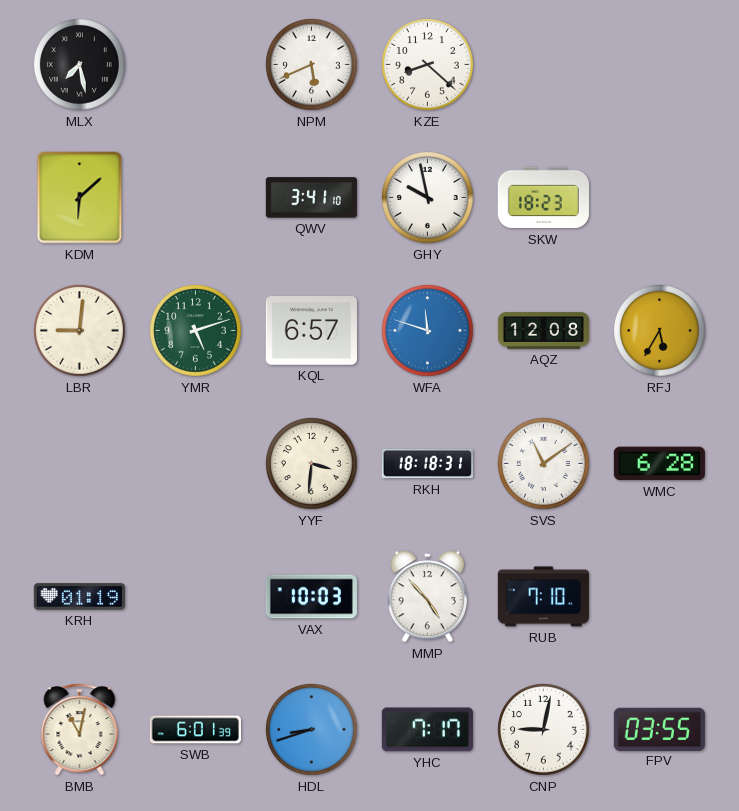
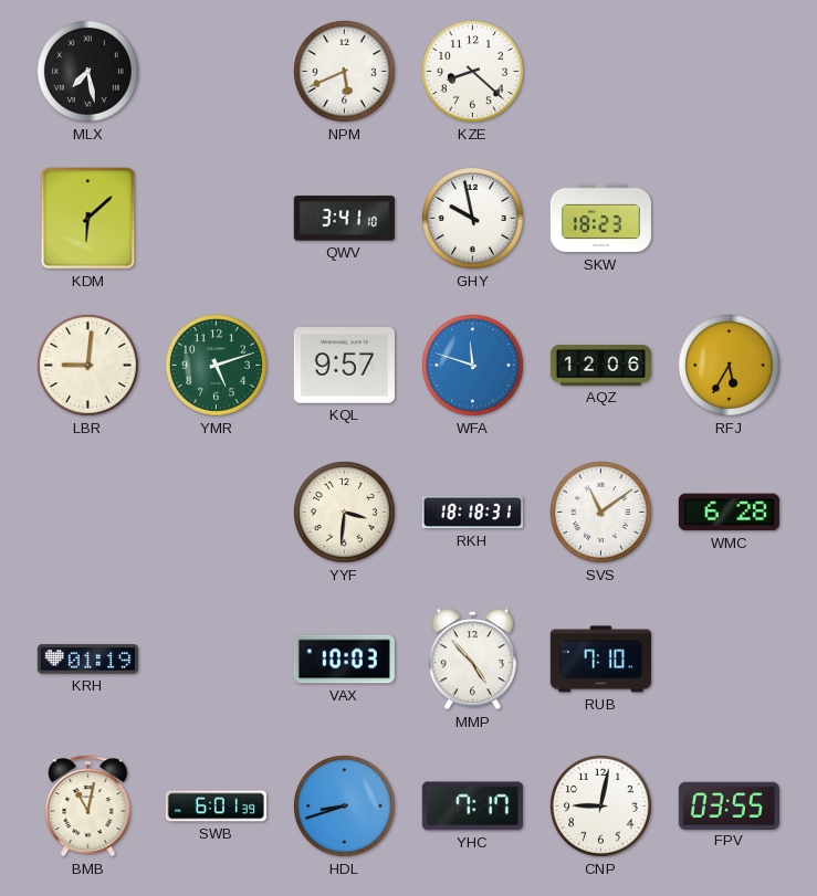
KQL: 6:57 -> 9:57
AQZ: 12:08 -> 12:06
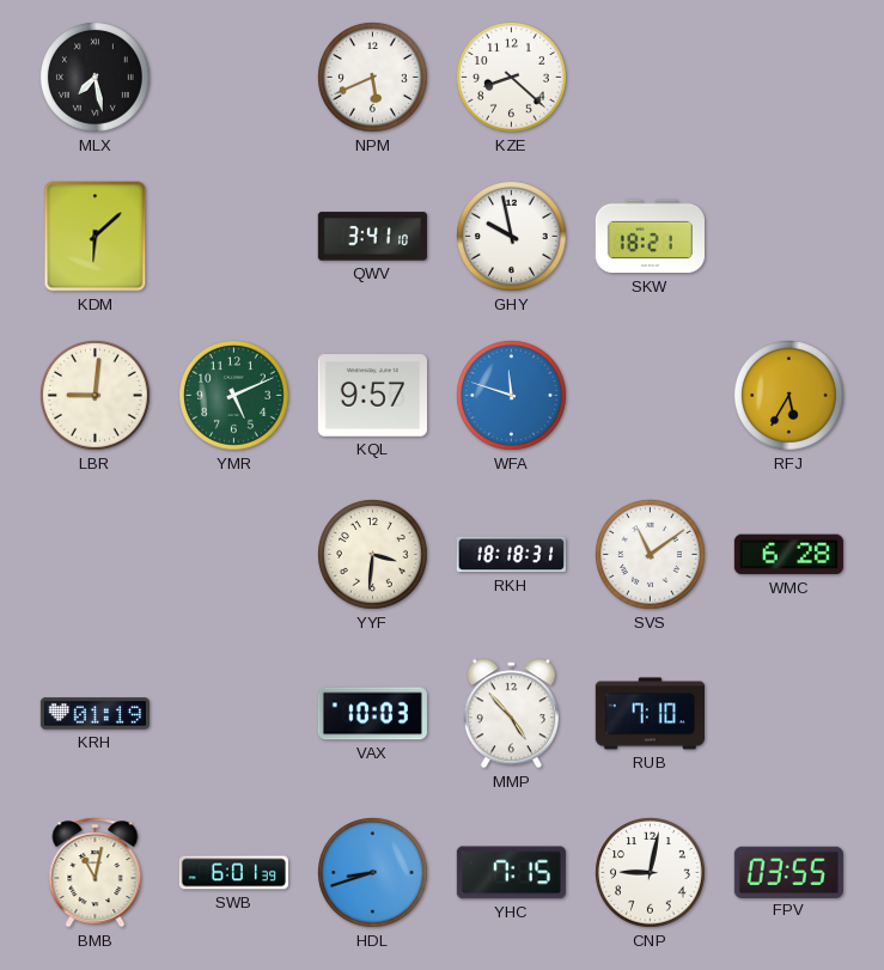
SKW: 18:23 -> 18:21
YMR: 5:12 -> 5:11
AQZ: 12:06 -> none
YHC: 7:17 -> 7:15
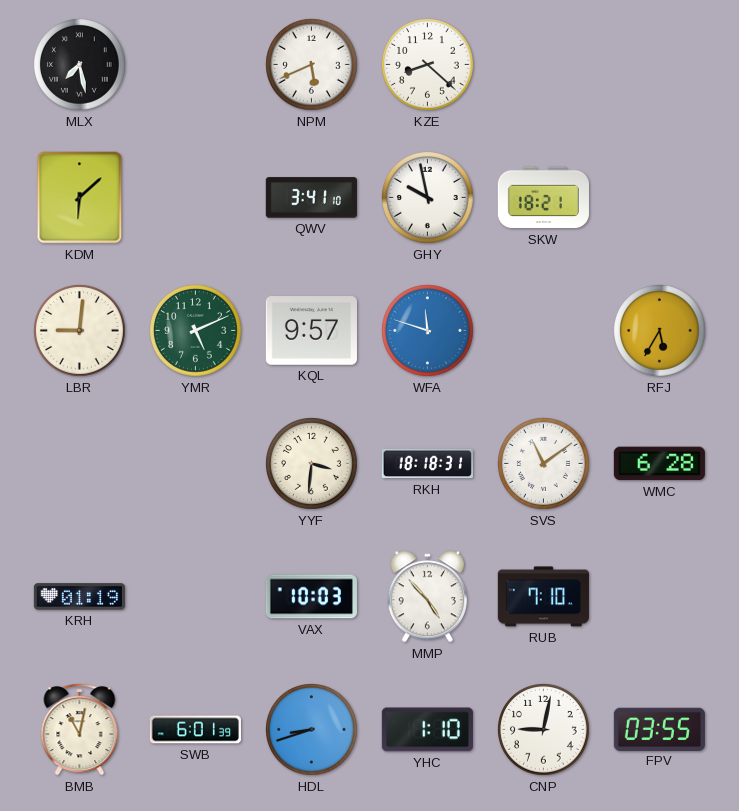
YHC: 7:15 -> 1:10
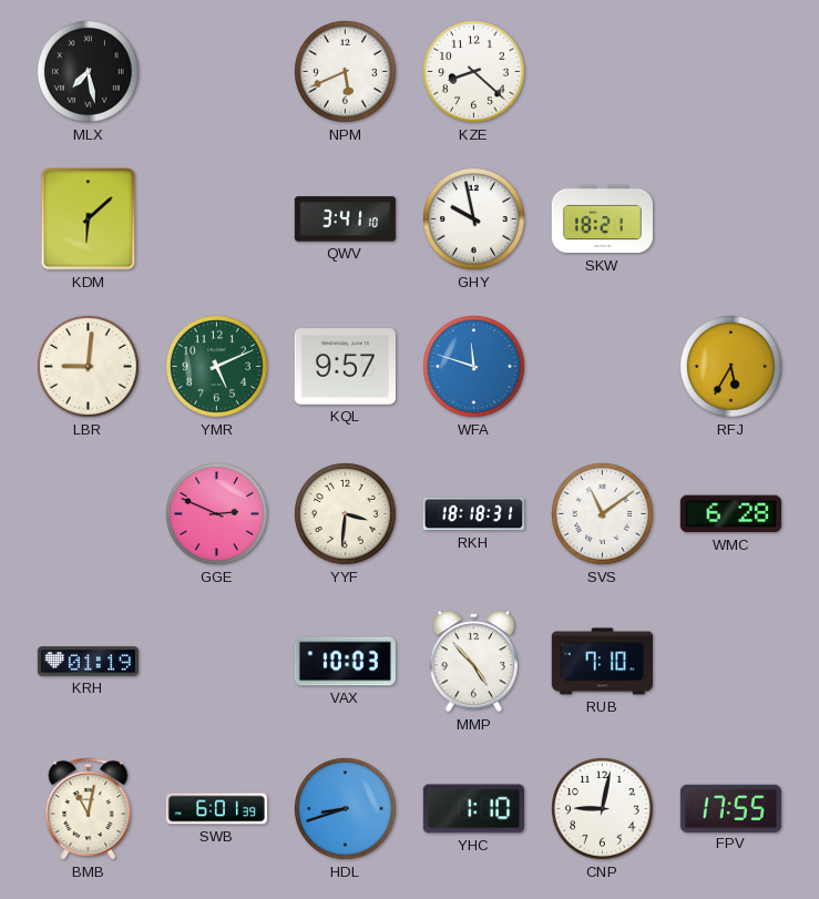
GGE: none -> 2:49
FPV: 03:55 -> 17:55
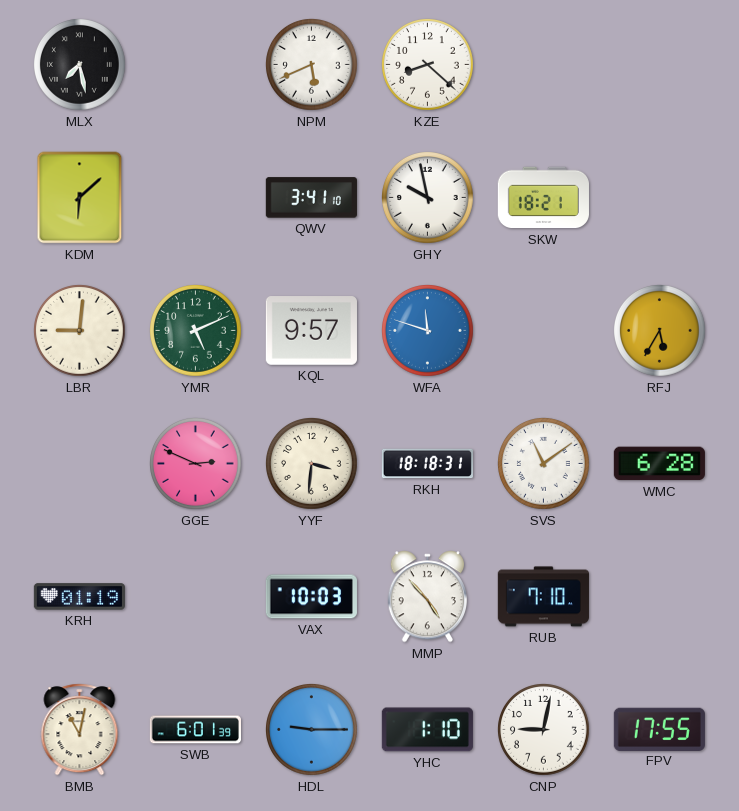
HDL: 8:42 -> 9:15
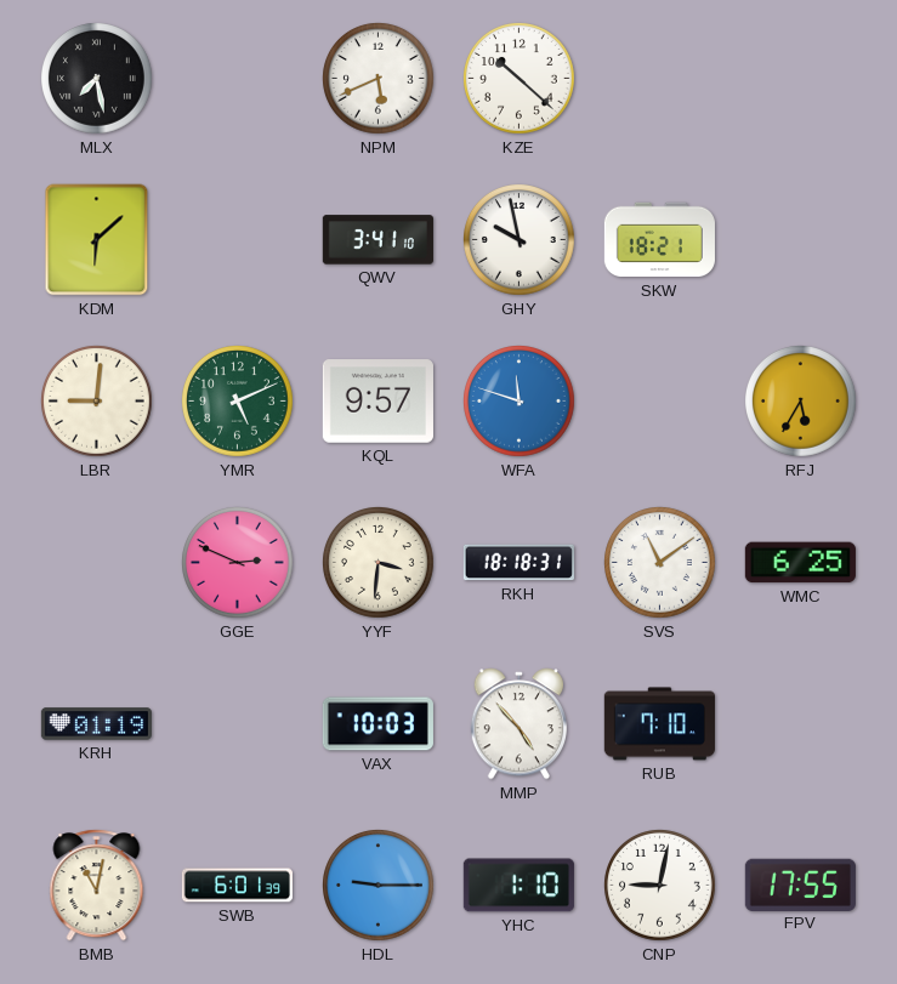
KZE: 8:22 -> 10:22
WMC: 6:28 -> 6:25
